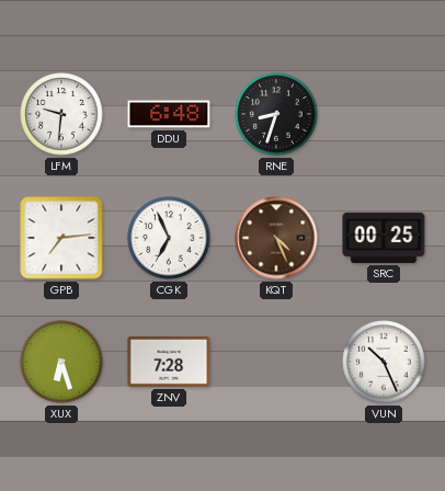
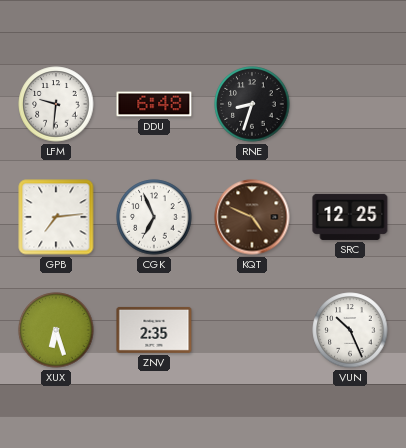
KQT: 4:26 -> 4:49
SRC: 00:25 -> 12:25
ZNV: 7:28 -> 2:35
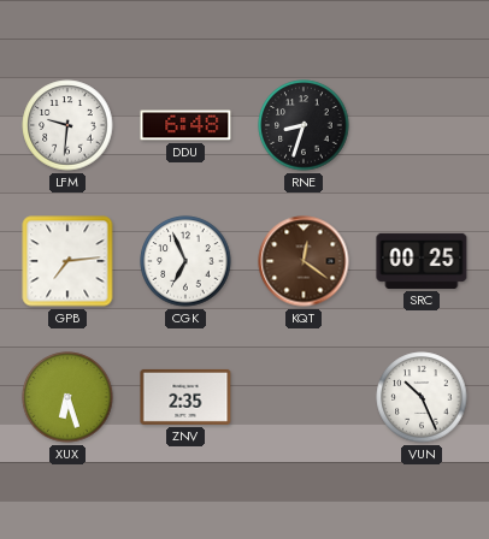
KQT: 4:49 -> 12:21
SRC: 12:25 -> 00:25
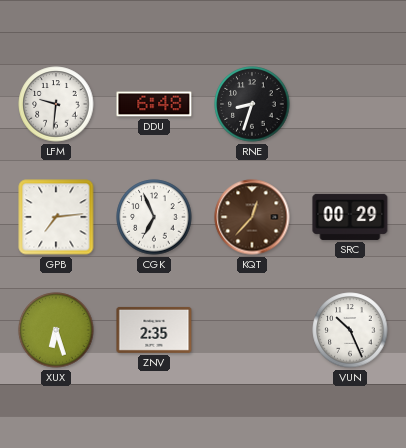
KQT: 12:21 -> 12:37
SRC: 00:25 -> 00:29
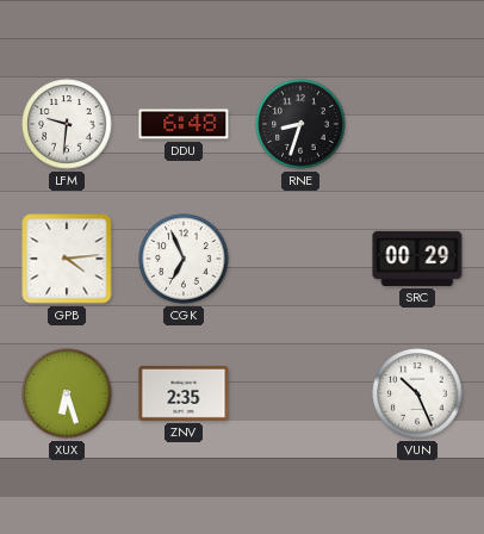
GPB: 7:14 -> 4:14
KQT: 12:37 -> none
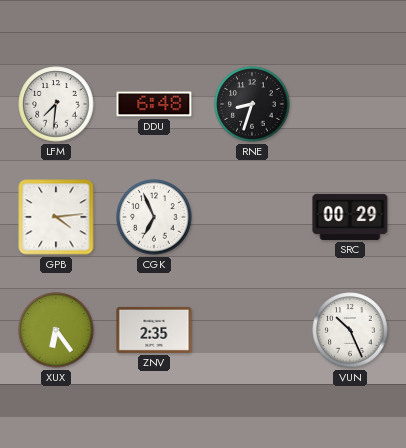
LFM: 9:31 -> 7:31
XUX: 6:27 -> 6:24
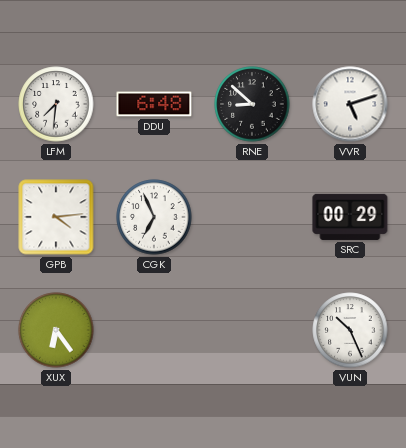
RNE: 8:33 -> 8:52
VVR: none -> 5:12
ZNV: 2:35 -> none
